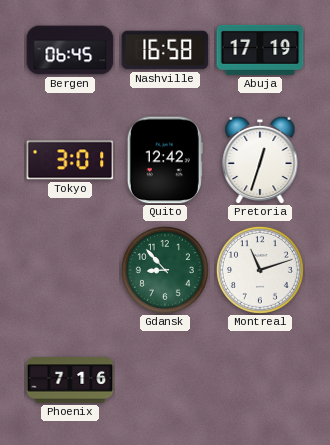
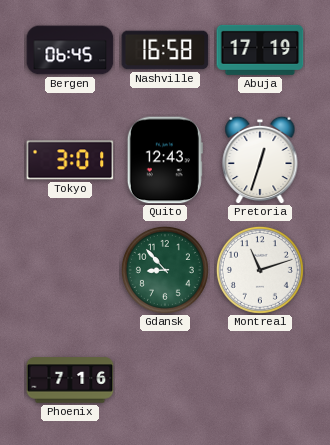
Quito: 12:42 -> 12:43
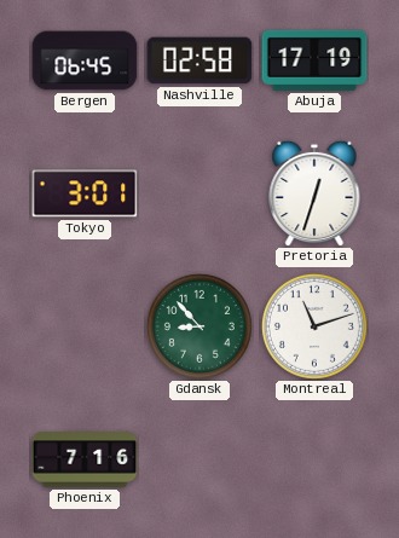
Nashville: 16:58 -> 02:58
Quito: 12:43 -> none
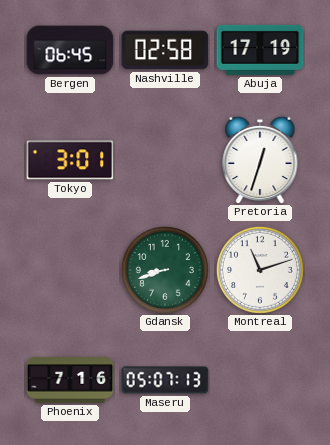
Gdansk: 8:53 -> 8:42
Maseru: none -> 05:07
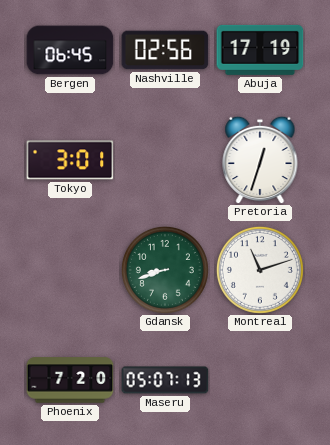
Nashville: 02:58 -> 02:56
Phoenix: 7:16 -> 7:20
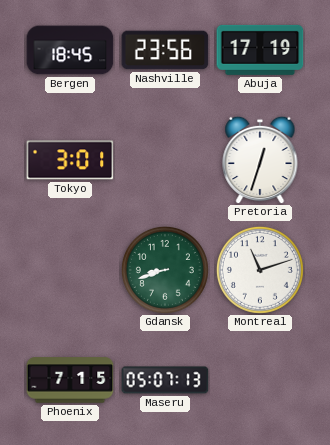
Bergen: 06:45 -> 18:45
Nashville: 02:56 -> 23:56
Phoenix: 7:20 -> 7:15
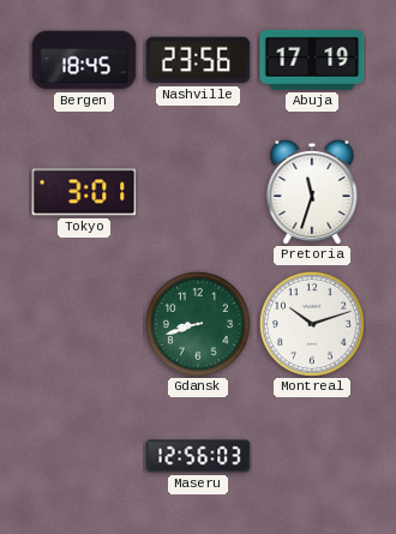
Pretoria: 12:33 -> 11:33
Montreal: 11:12 -> 10:12
Phoenix: 7:15 -> none
Maseru: 05:07 -> 12:56
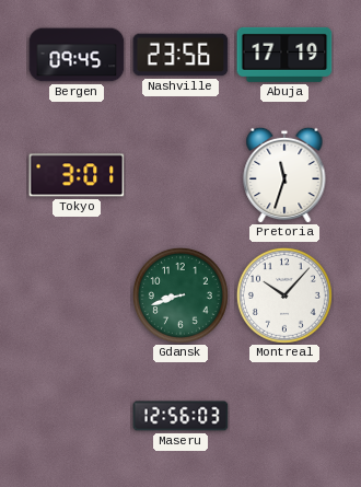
Bergen: 18:45 -> 09:45
Montreal: 10:12 -> 10:07
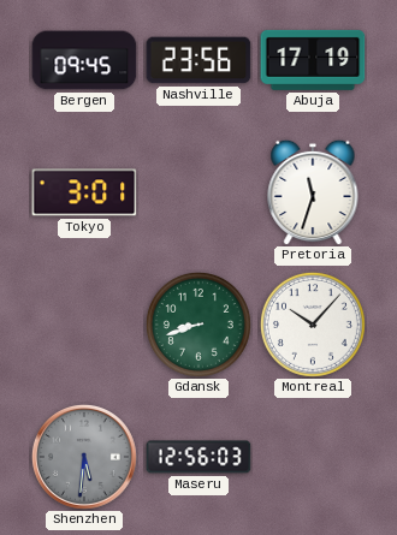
Shenzhen: none -> 5:31
